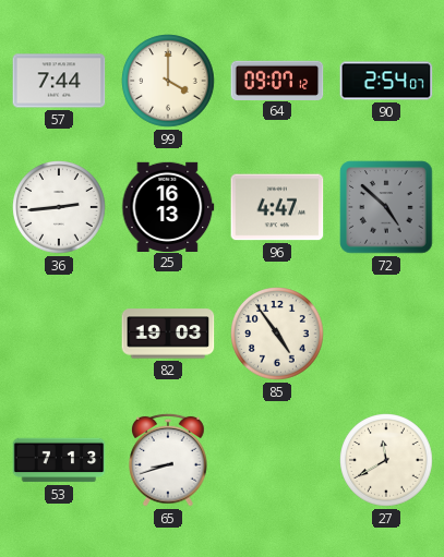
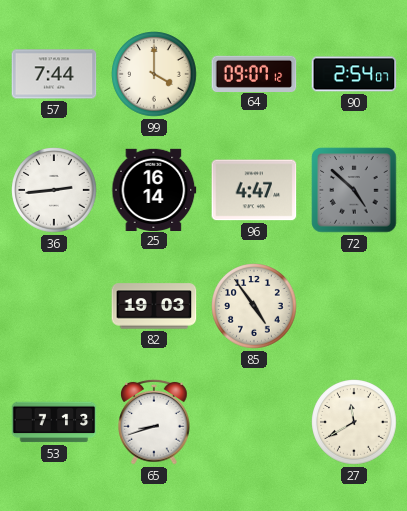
25: 16:13 -> 16:14
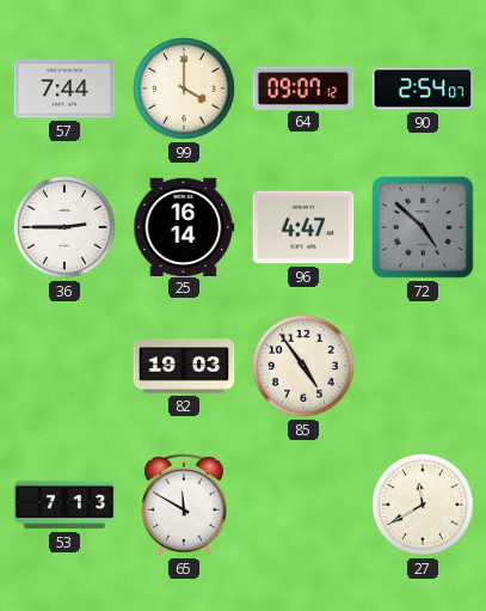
36: 2:44 -> 2:45
65: 8:42 -> 11:50
